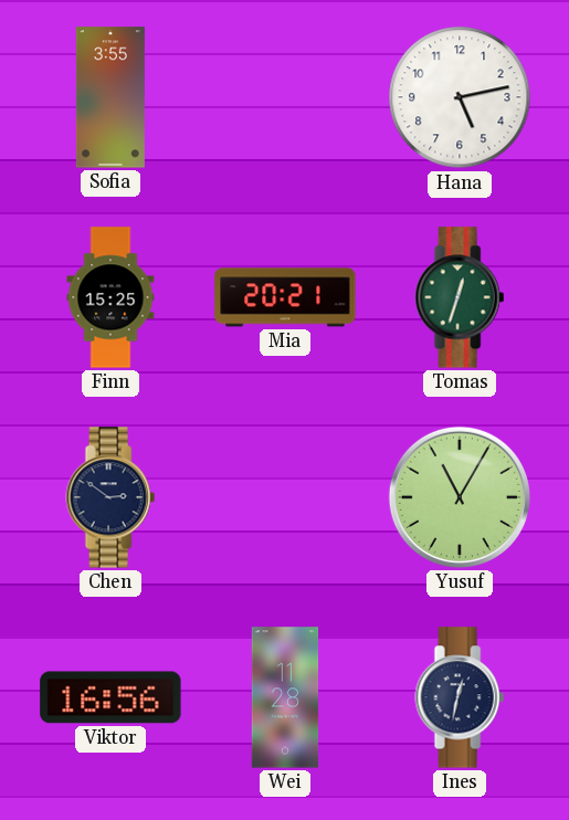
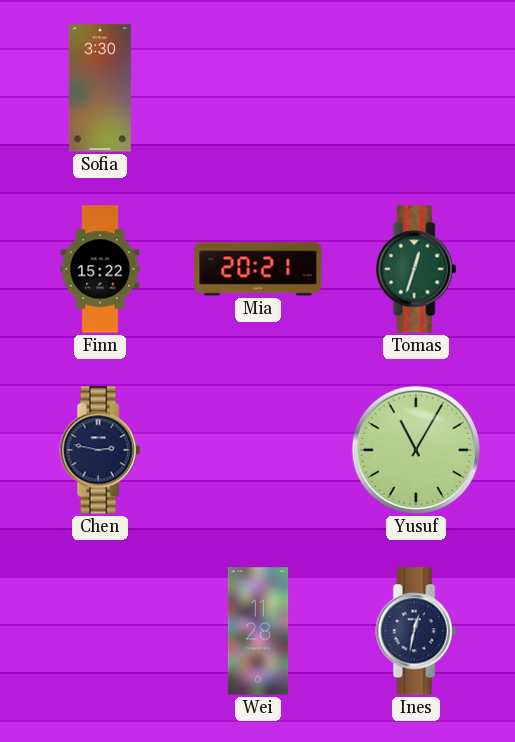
Sofia: 3:55 -> 3:30
Hana: 5:13 -> none
Finn: 15:25 -> 15:22
Chen: 2:51 -> 2:47
Viktor: 16:56 -> none
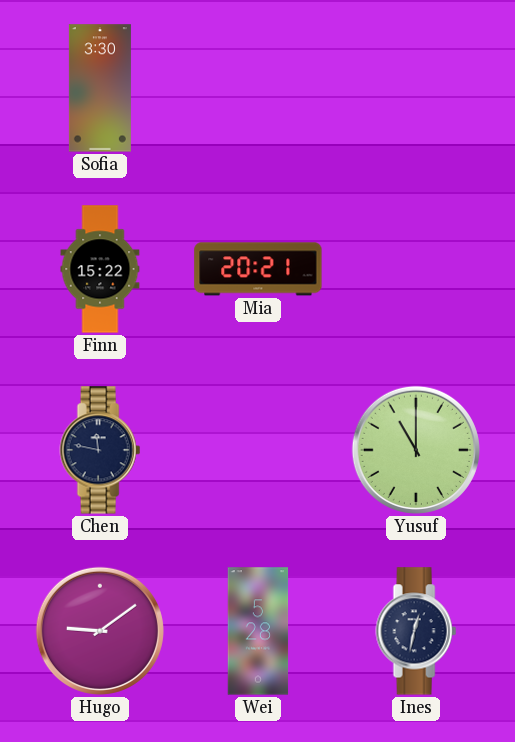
Tomas: 12:33 -> none
Chen: 2:47 -> 11:47
Yusuf: 11:05 -> 11:00
Hugo: none -> 9:09
Wei: 11:28 -> 5:28
